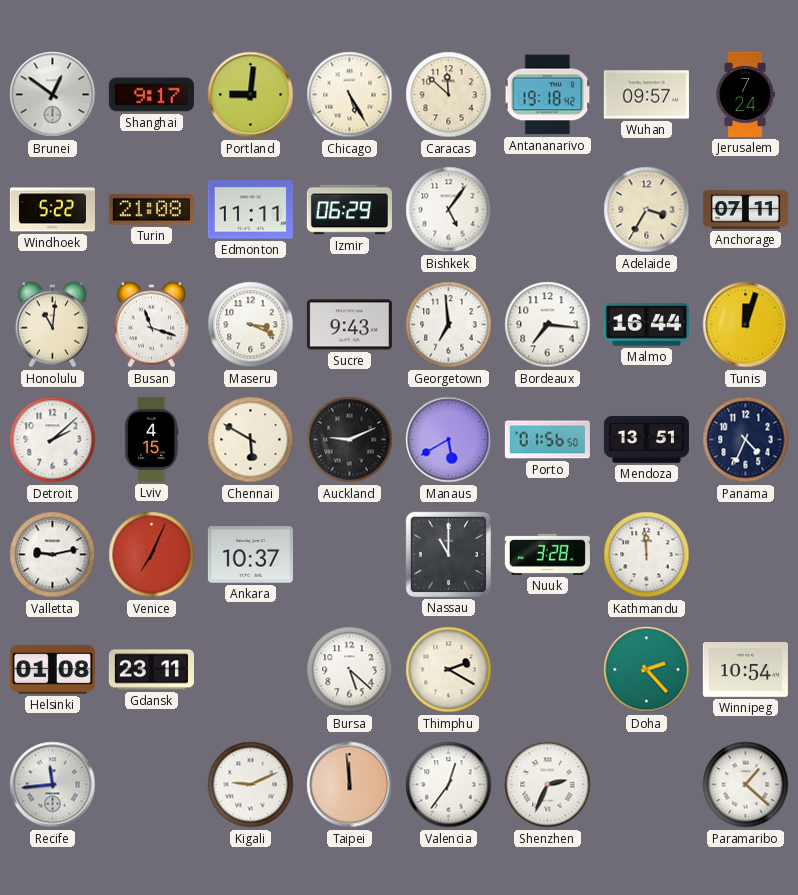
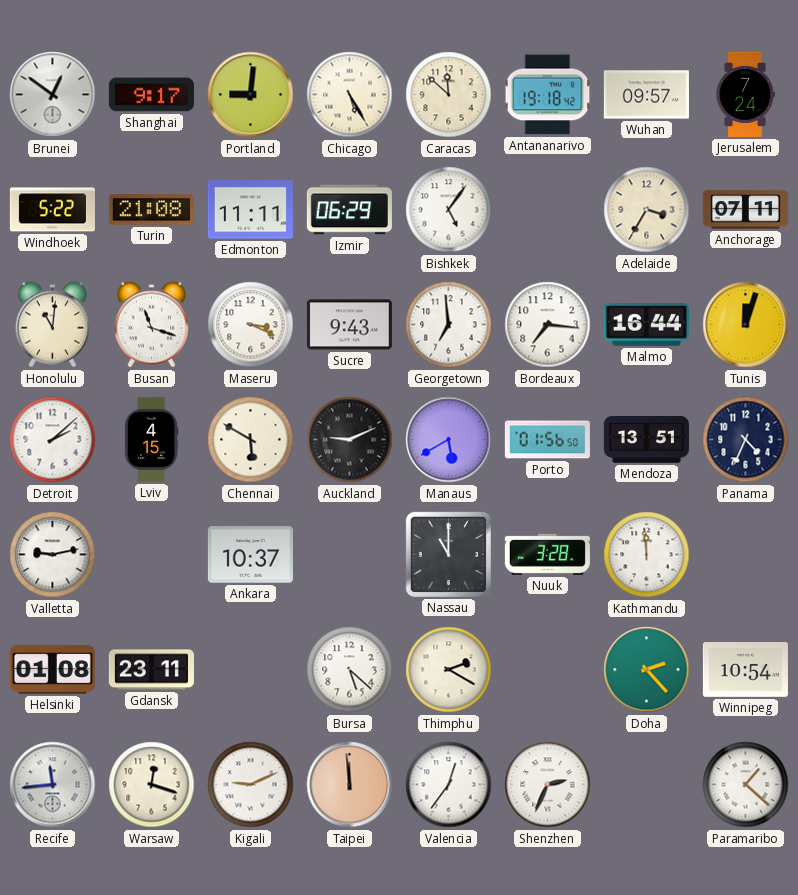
Venice: 7:04 -> none
Warsaw: none -> 12:18
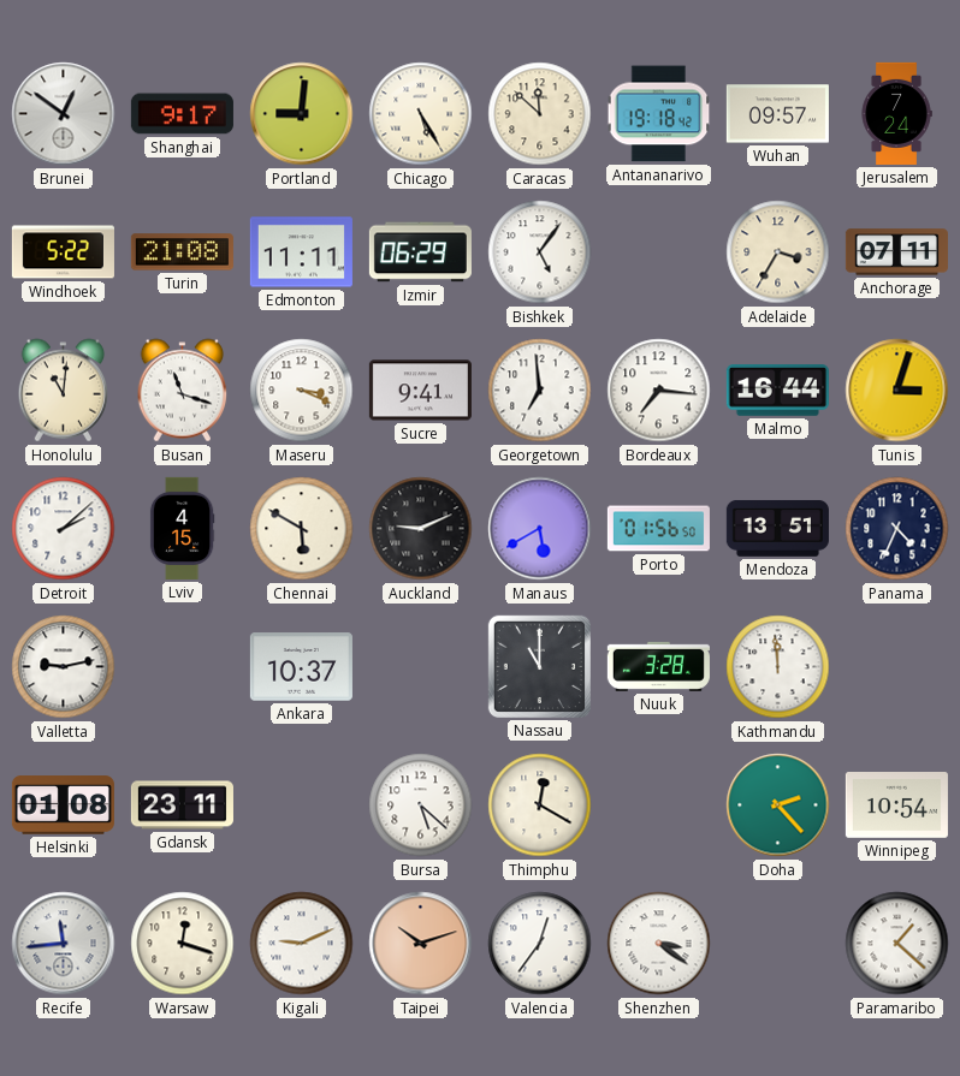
Sucre: 9:43 -> 9:41
Tunis: 12:03 -> 3:03
Thimphu: 2:20 -> 12:20
Taipei: 11:59 -> 10:12
Shenzhen: 2:34 -> 3:21
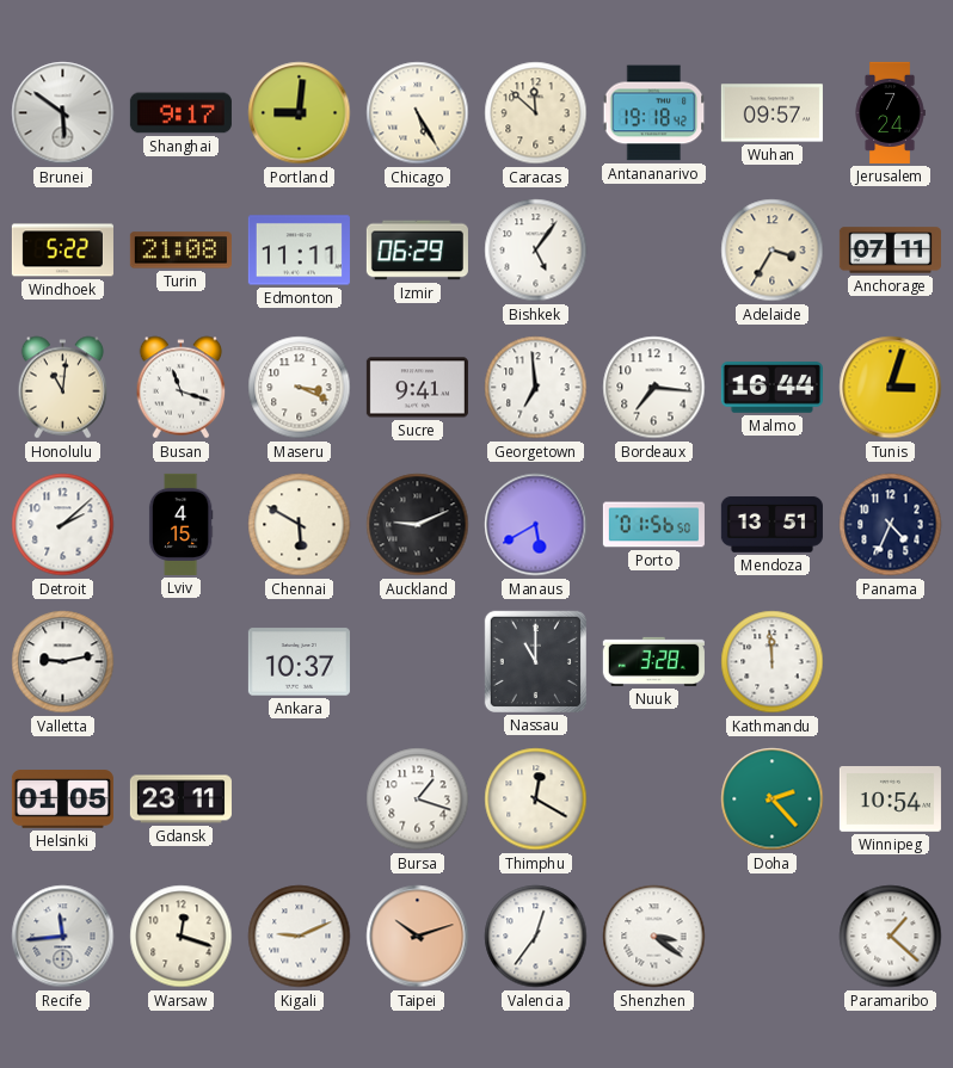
Brunei: 12:51 -> 5:51
Helsinki: 01:08 -> 01:05
Bursa: 5:22 -> 1:18
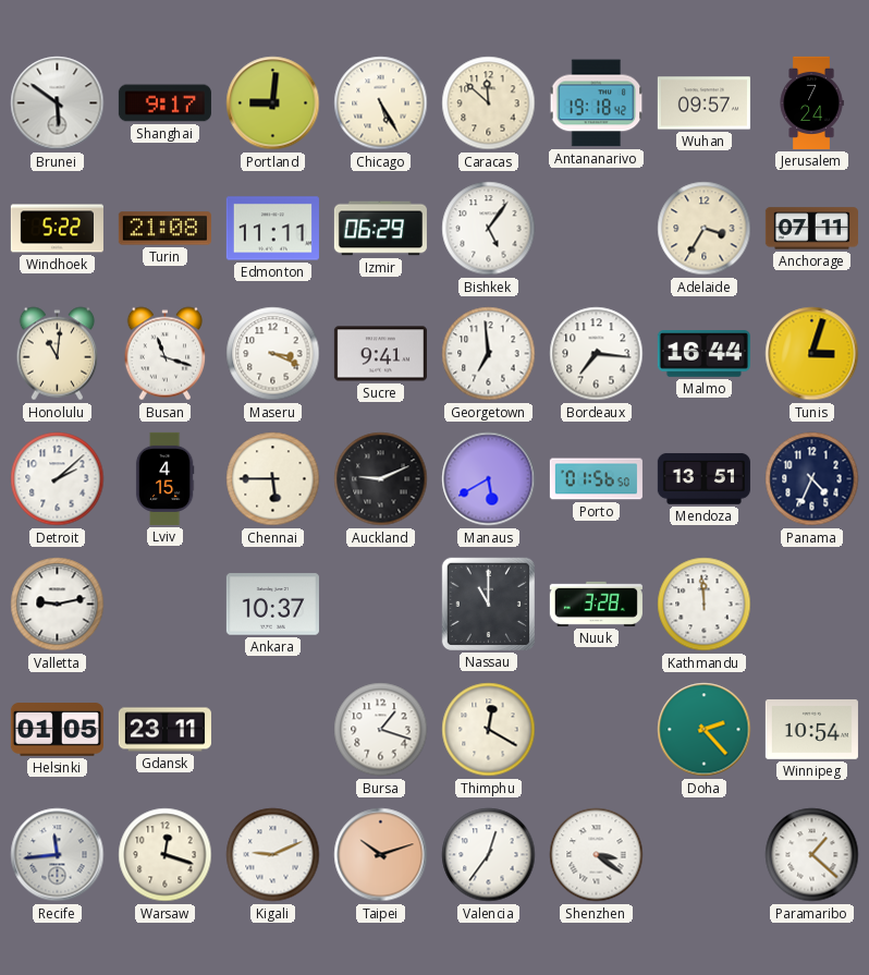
Chennai: 5:50 -> 5:45
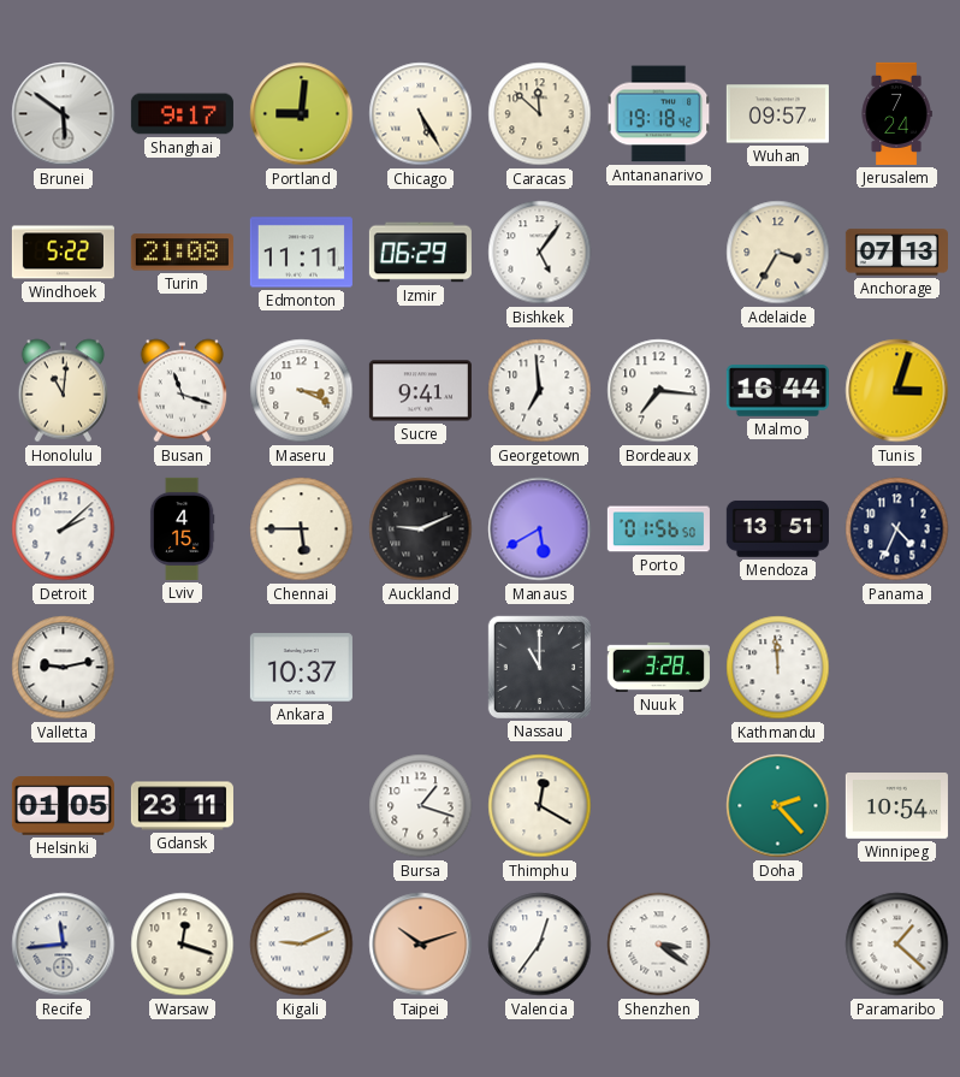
Anchorage: 07:11 -> 07:13
